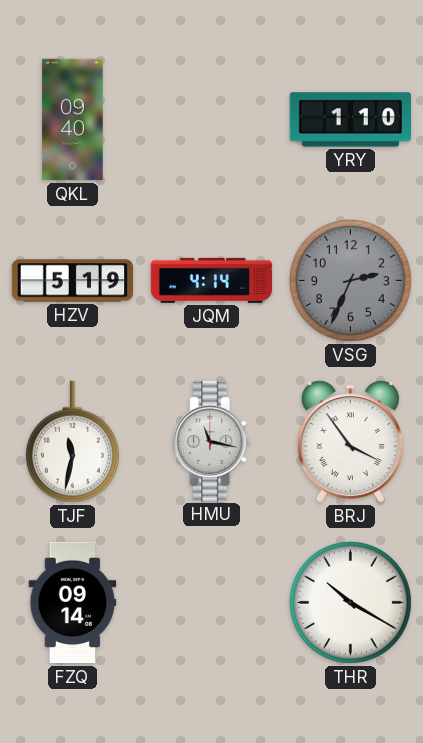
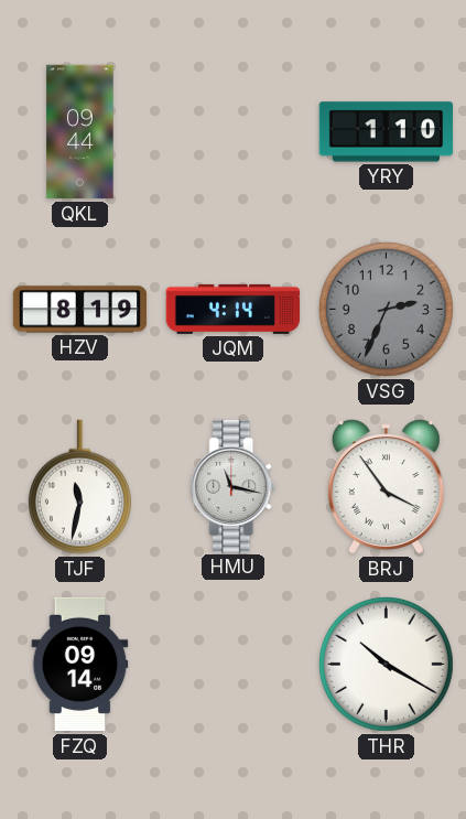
QKL: 09:40 -> 09:44
HZV: 5:19 -> 8:19
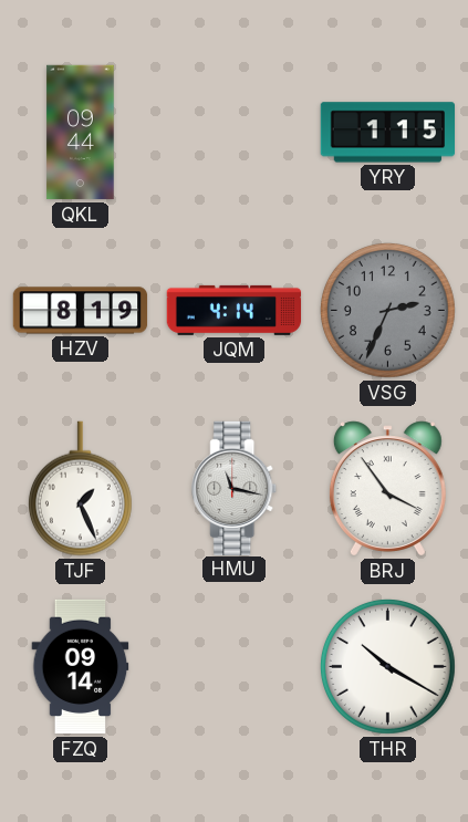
YRY: 1:10 -> 1:15
TJF: 11:32 -> 1:26
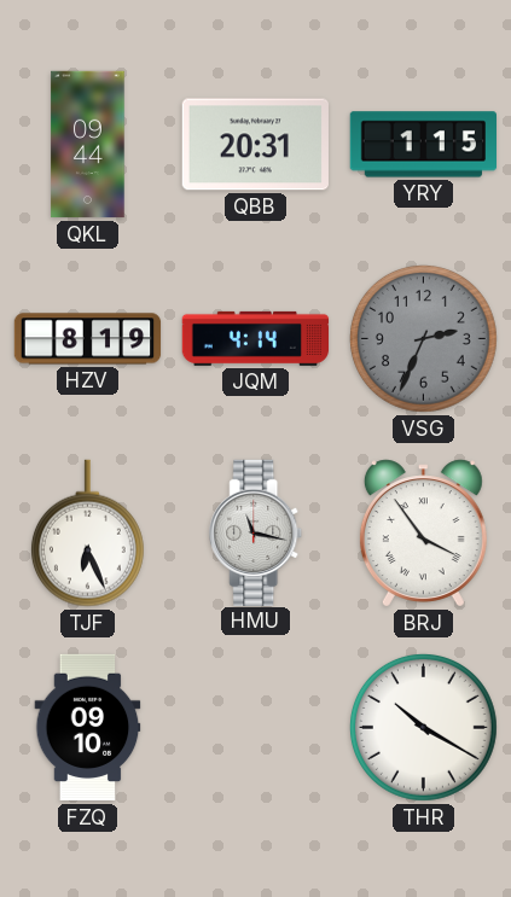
QBB: none -> 20:31
TJF: 1:26 -> 6:26
FZQ: 09:14 -> 09:10
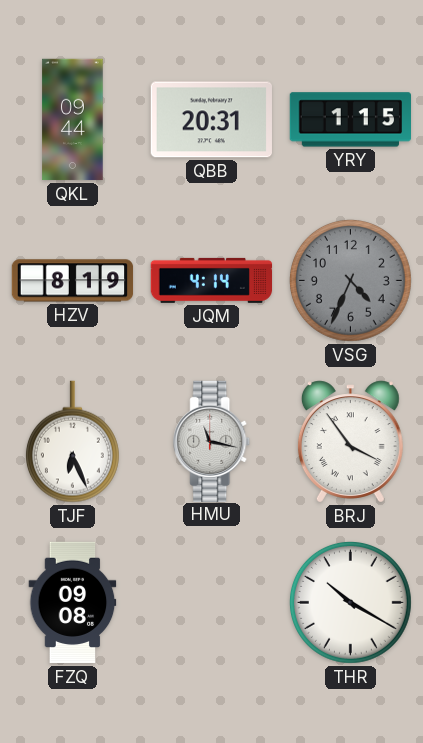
VSG: 2:34 -> 4:34
FZQ: 09:10 -> 09:08
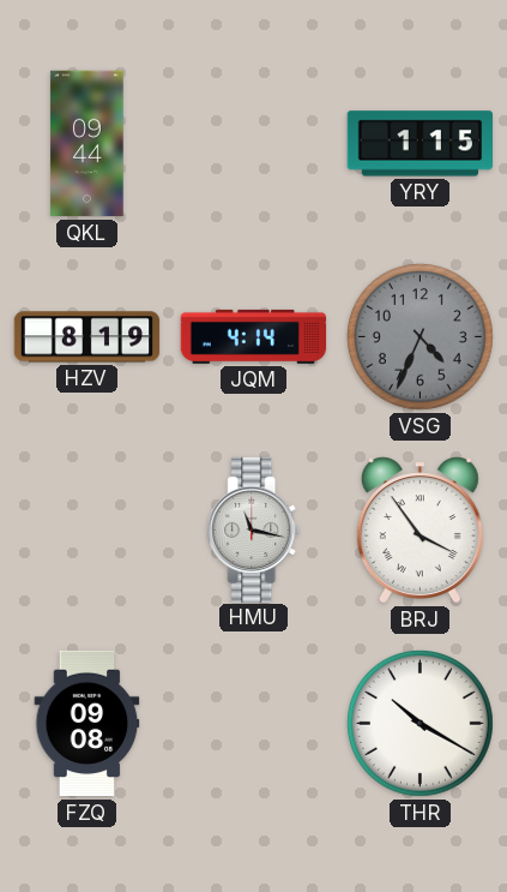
QBB: 20:31 -> none
TJF: 6:26 -> none
